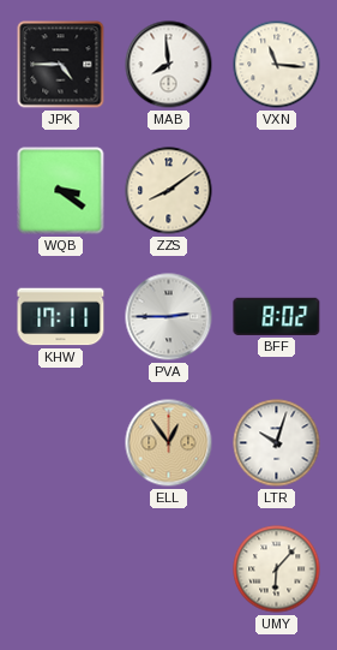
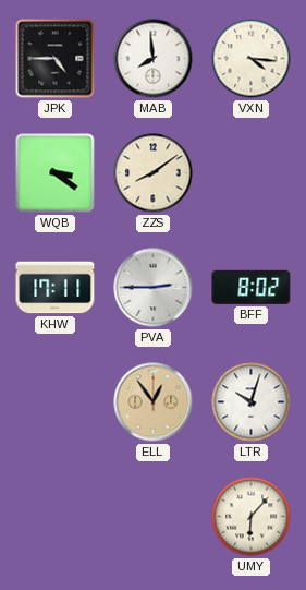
VXN: 11:16 -> 4:16
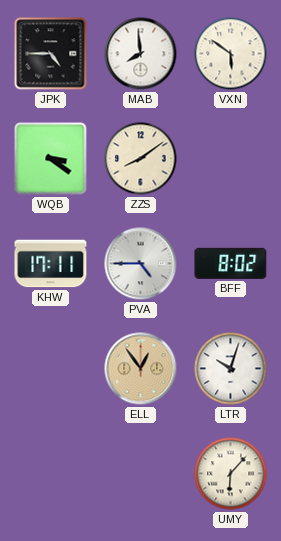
VXN: 4:16 -> 5:51
PVA: 2:45 -> 4:45
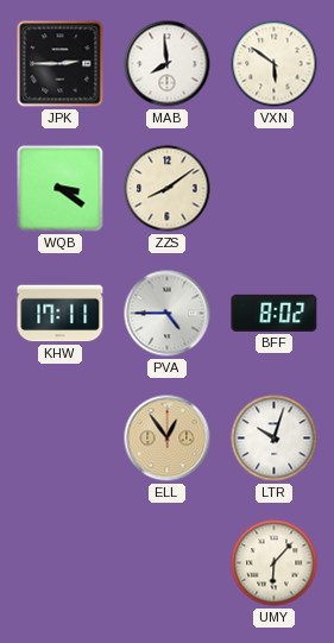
JPK: 4:45 -> 2:45
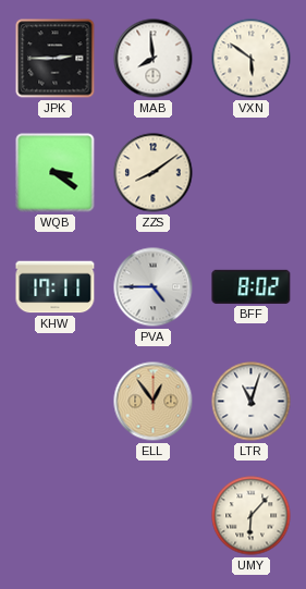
LTR: 10:03 -> 11:03
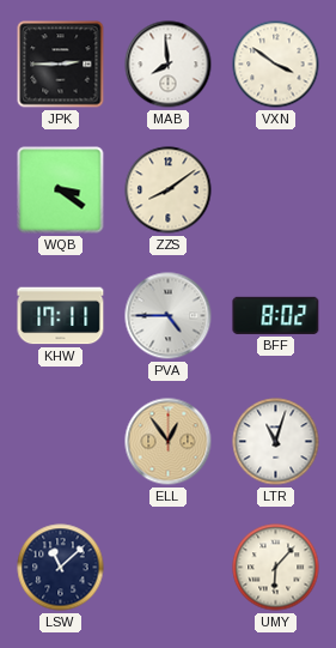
VXN: 5:51 -> 3:51
LSW: none -> 11:08
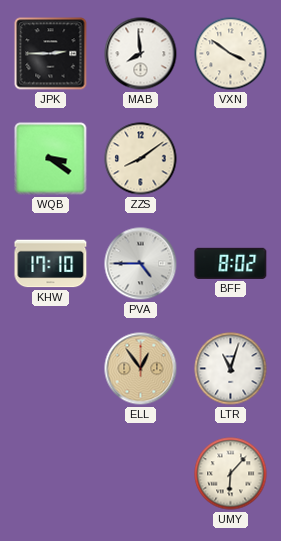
KHW: 17:11 -> 17:10
LSW: 11:08 -> none
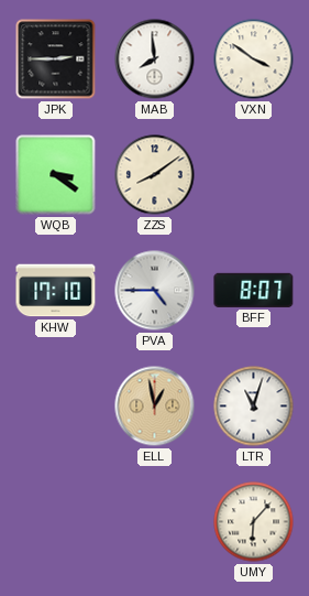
BFF: 8:02 -> 8:07
ELL: 12:54 -> 12:58
